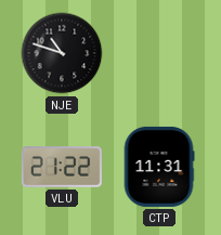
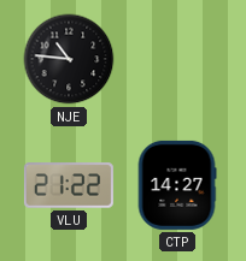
NJE: 10:48 -> 10:46
CTP: 11:31 -> 14:27
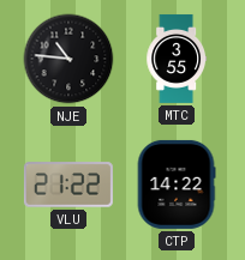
MTC: none -> 3:55
CTP: 14:27 -> 14:22
